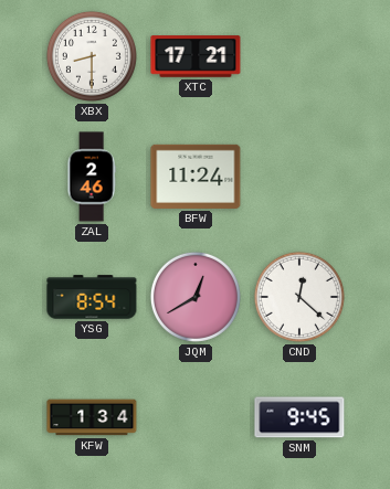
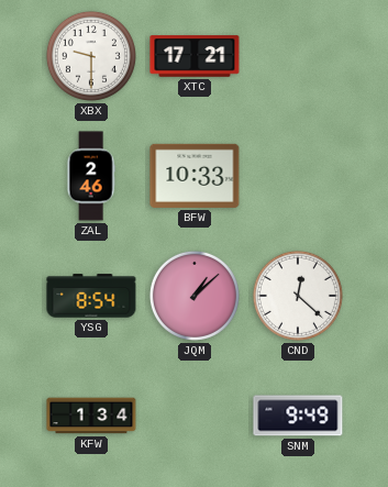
XBX: 8:30 -> 9:30
BFW: 11:24 -> 10:33
JQM: 12:40 -> 1:08
SNM: 9:45 -> 9:49
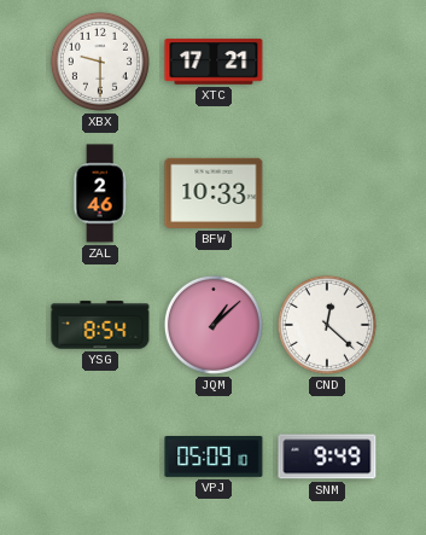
KFW: 1:34 -> none
VPJ: none -> 05:09
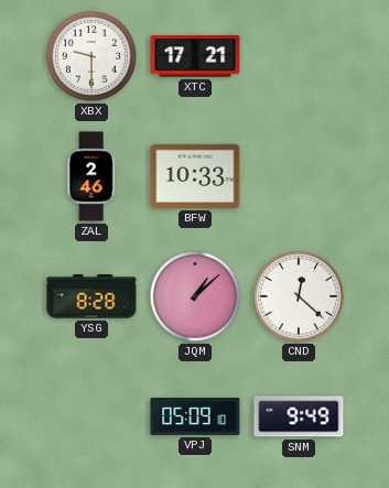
YSG: 8:54 -> 8:28
